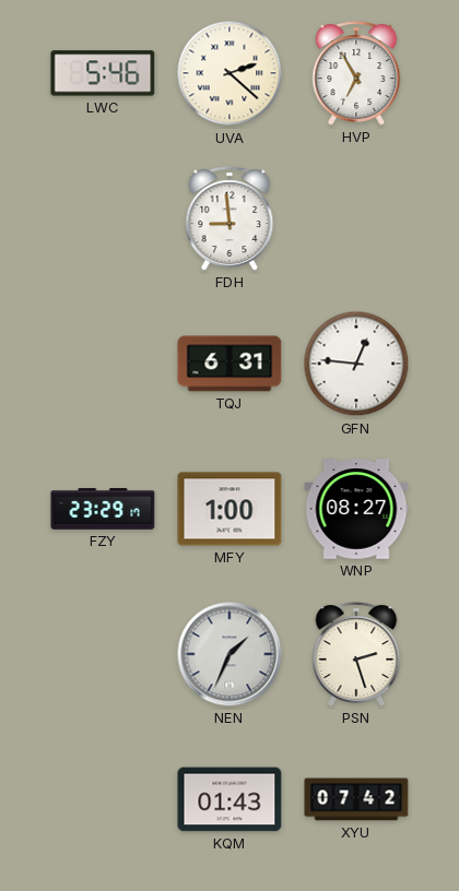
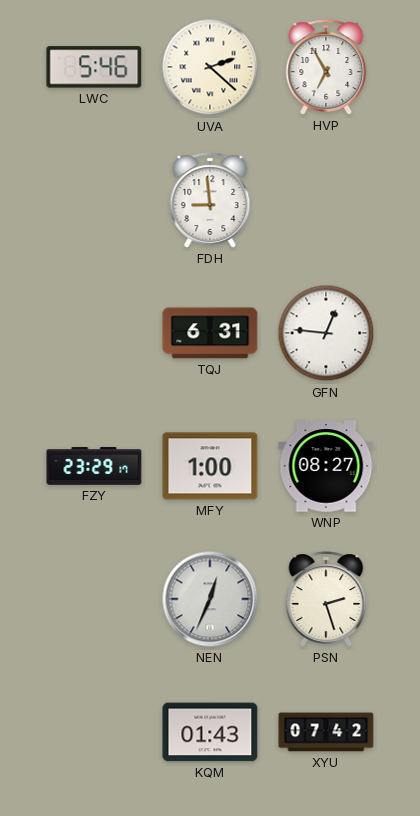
NEN: 1:34 -> 12:34
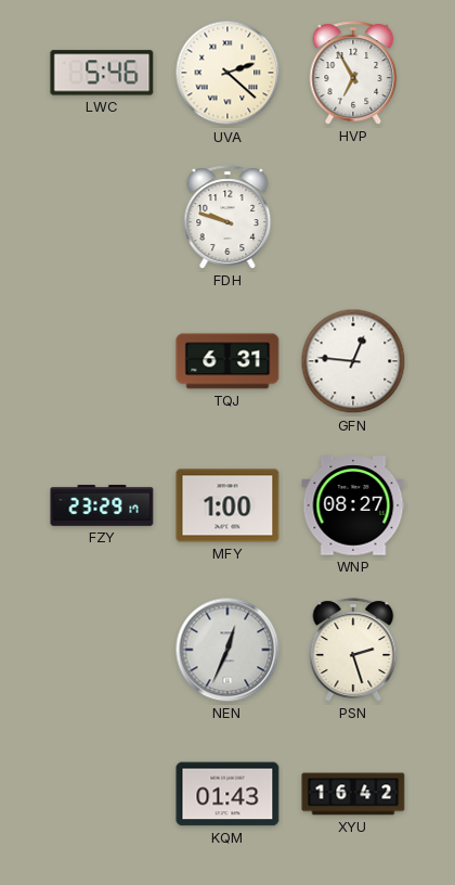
FDH: 8:59 -> 9:48
XYU: 07:42 -> 16:42
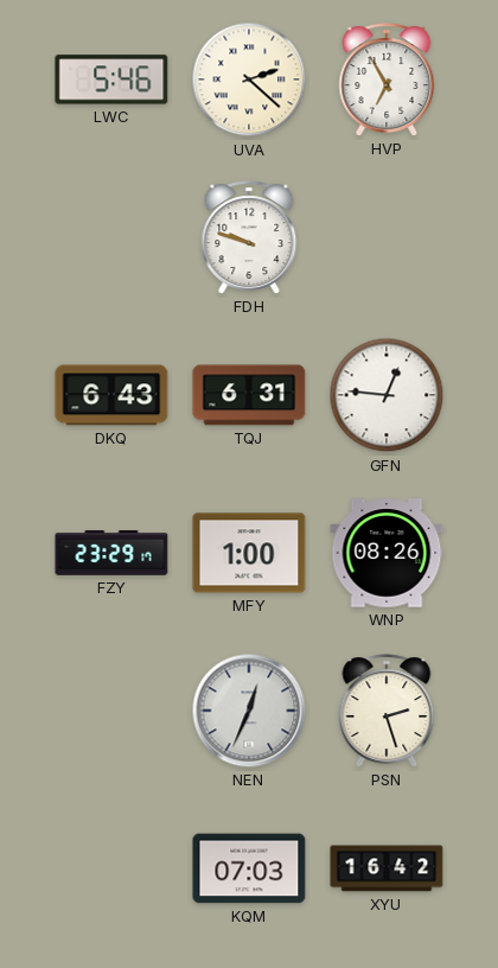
DKQ: none -> 6:43
WNP: 08:27 -> 08:26
KQM: 01:43 -> 07:03
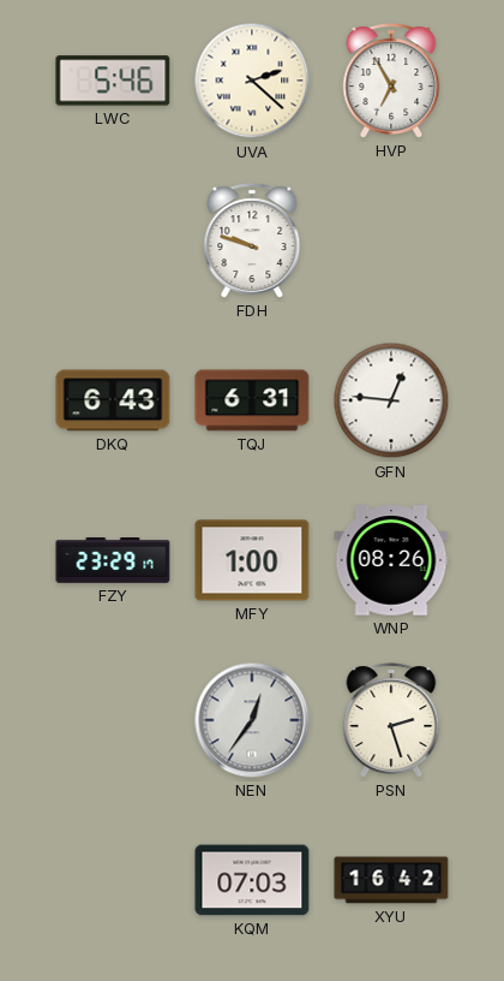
NEN: 12:34 -> 12:36
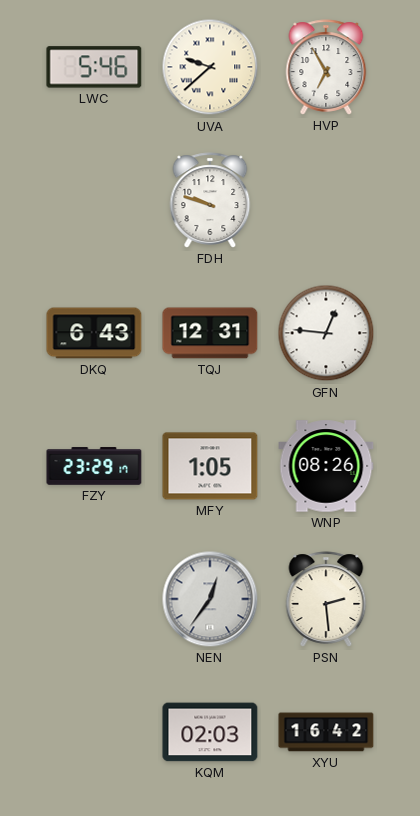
UVA: 2:22 -> 9:38
TQJ: 6:31 -> 12:31
MFY: 1:00 -> 1:05
PSN: 2:27 -> 2:29
KQM: 07:03 -> 02:03
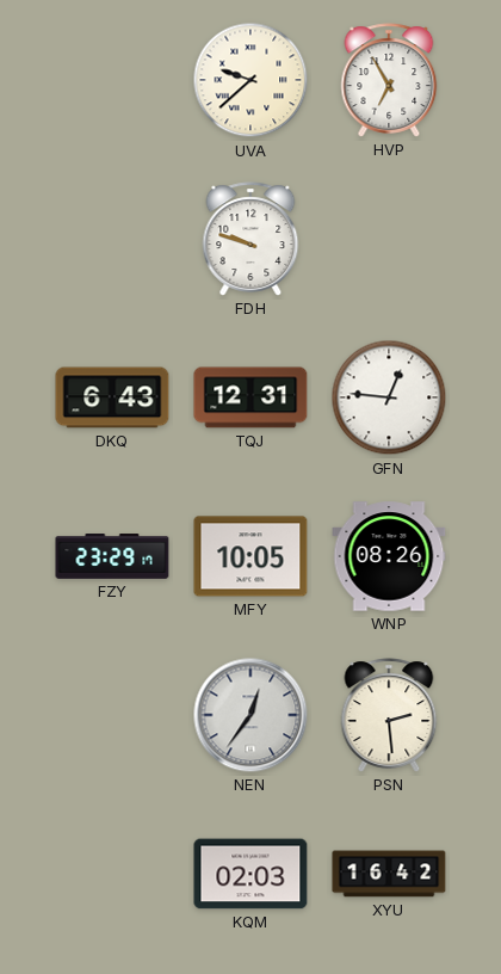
LWC: 5:46 -> none
MFY: 1:05 -> 10:05
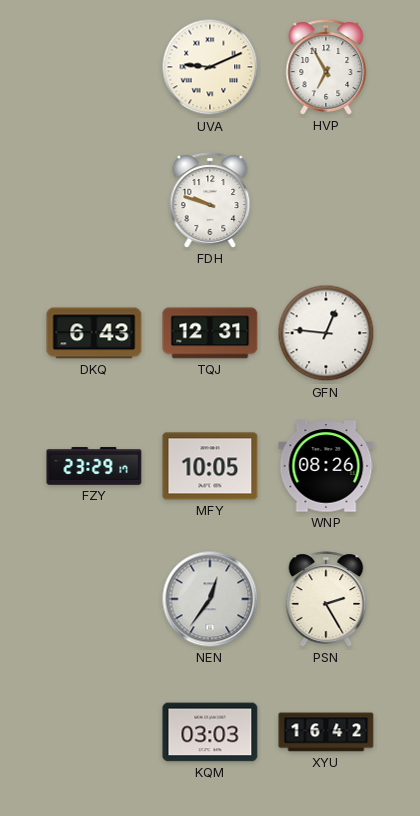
UVA: 9:38 -> 9:11
PSN: 2:29 -> 2:25
KQM: 02:03 -> 03:03
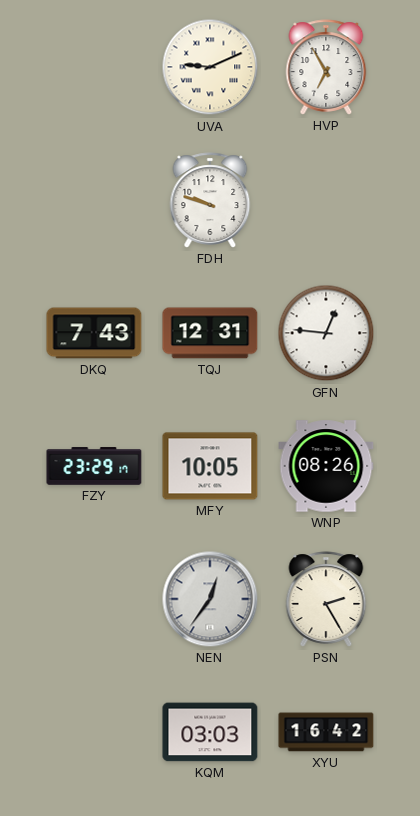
DKQ: 6:43 -> 7:43
